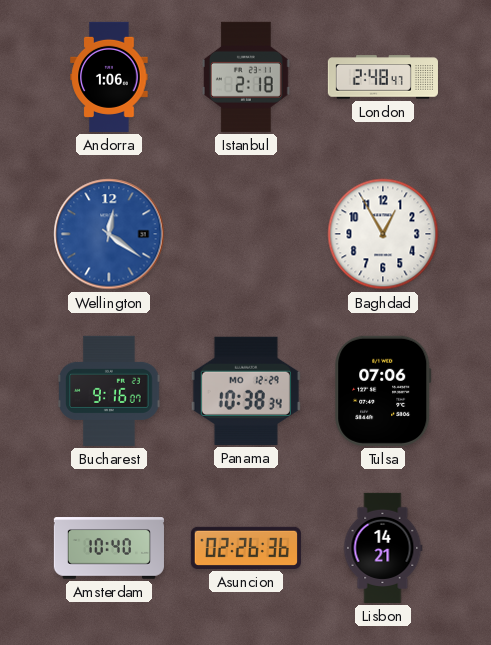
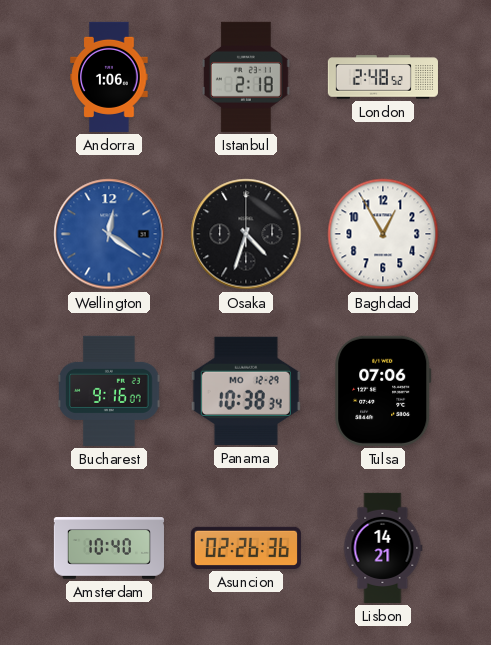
London: 2:48:47 -> 2:48:52
Osaka: none -> 4:33
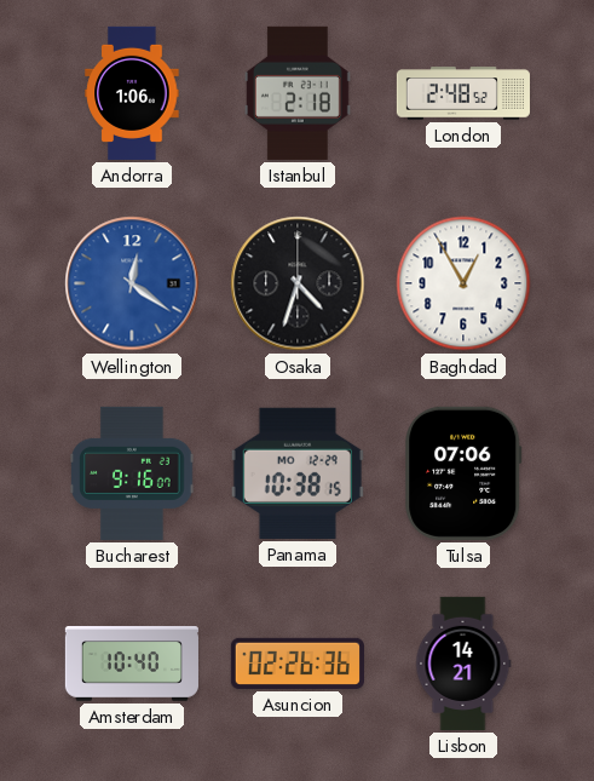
Panama: 10:38:34 -> 10:38:15
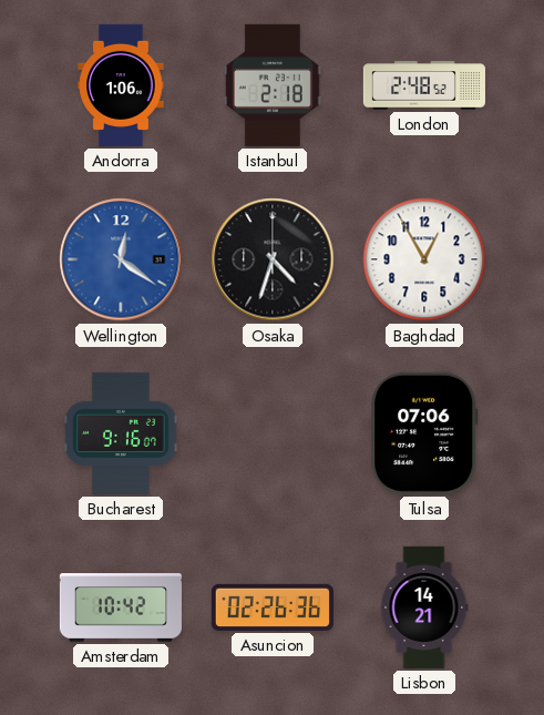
Panama: 10:38 -> none
Amsterdam: 10:40 -> 10:42
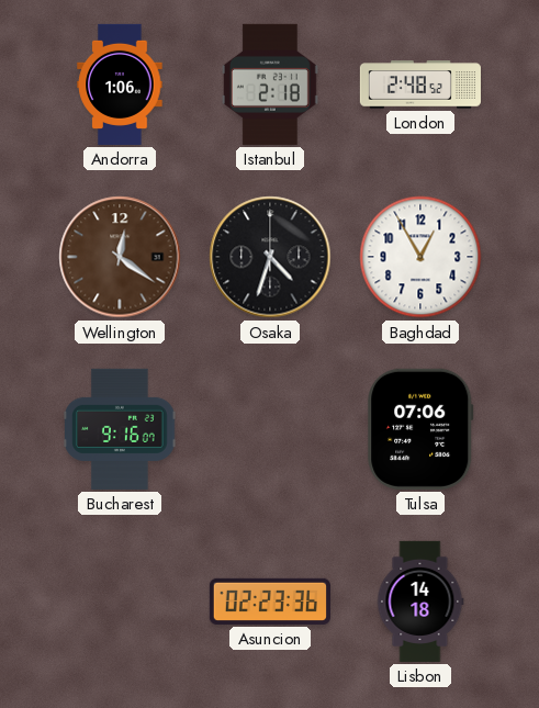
Wellington dial: blue -> brown
Amsterdam: 10:42 -> none
Asuncion: 02:26 -> 02:23
Lisbon: 14:21 -> 14:18
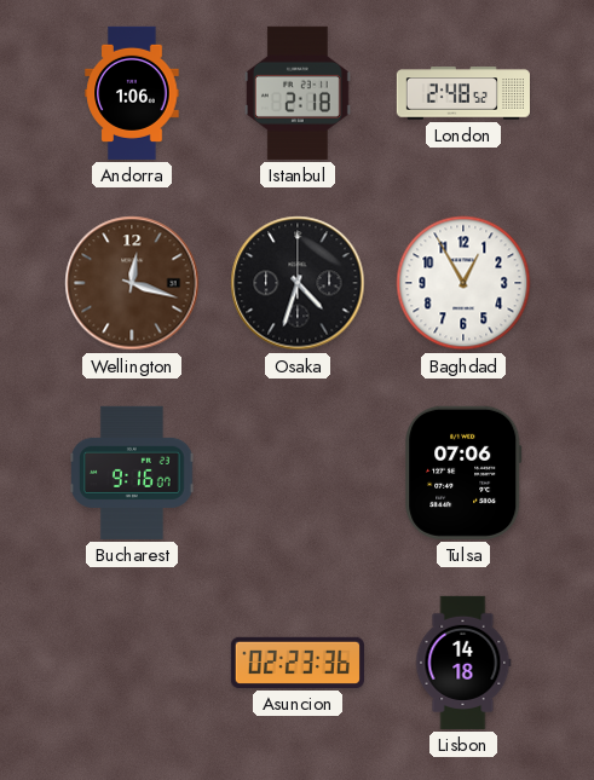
Wellington: 12:21 -> 12:18
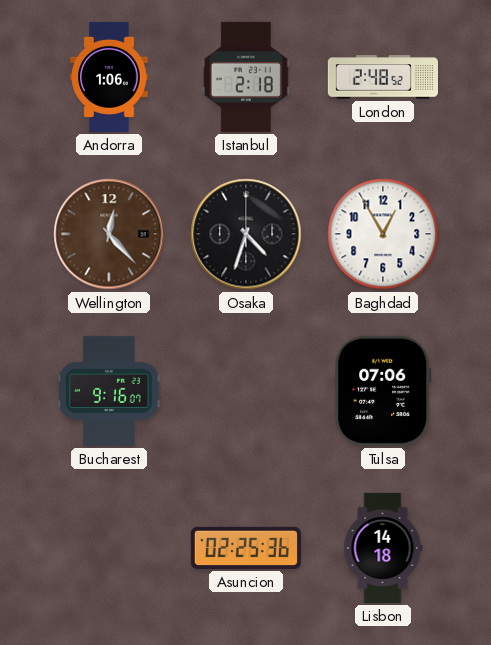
Wellington: 12:18 -> 12:23
Asuncion: 02:23 -> 02:25
